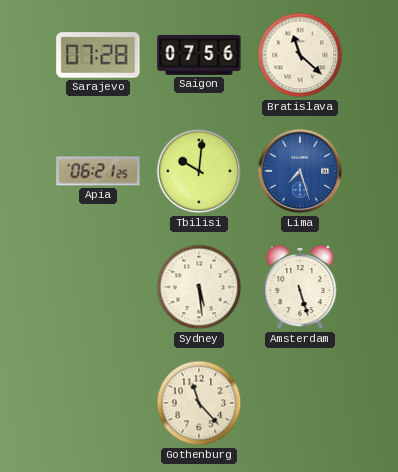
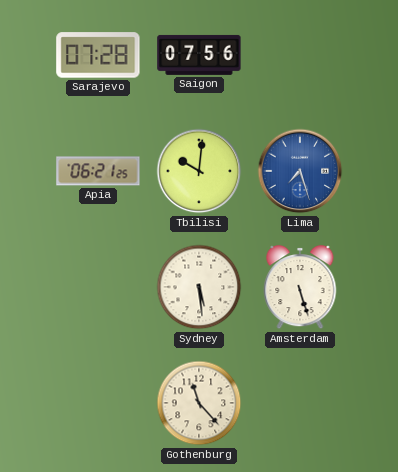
Bratislava: 11:22 -> none
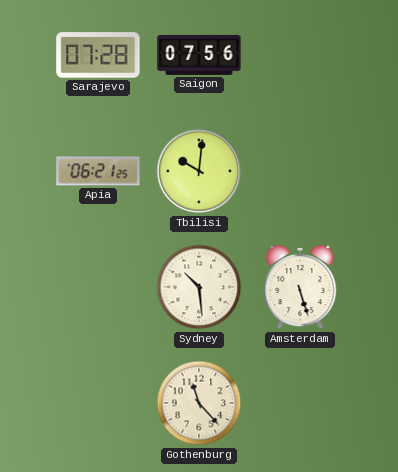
Lima: 7:27 -> none
Sydney: 5:29 -> 10:29
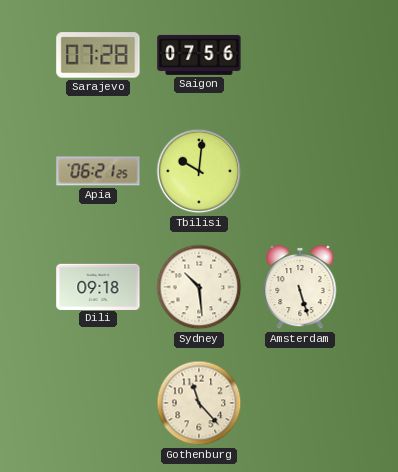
Dili: none -> 09:18
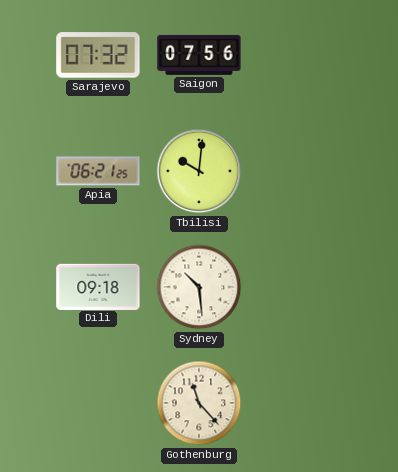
Sarajevo: 07:28 -> 07:32
Amsterdam: 5:27 -> none
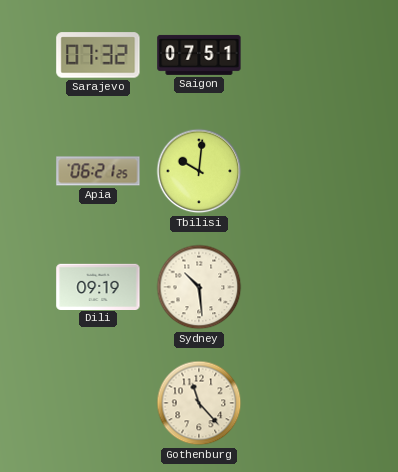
Saigon: 07:56 -> 07:51
Dili: 09:18 -> 09:19
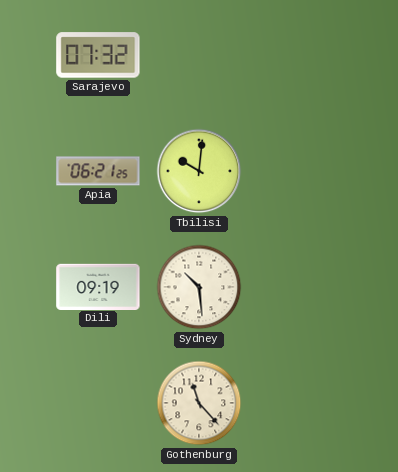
Saigon: 07:51 -> none
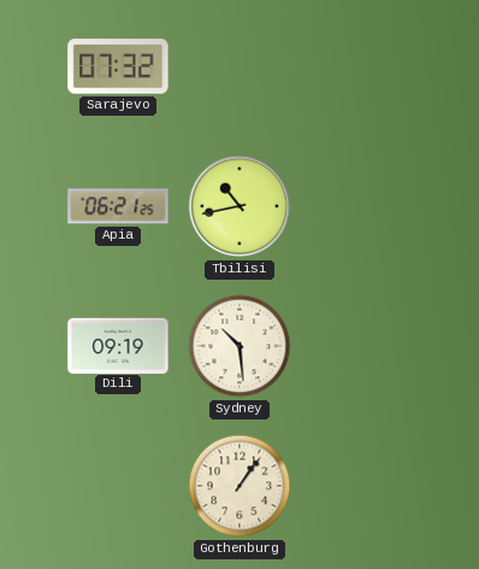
Tbilisi: 10:01 -> 10:43
Gothenburg: 11:23 -> 1:06
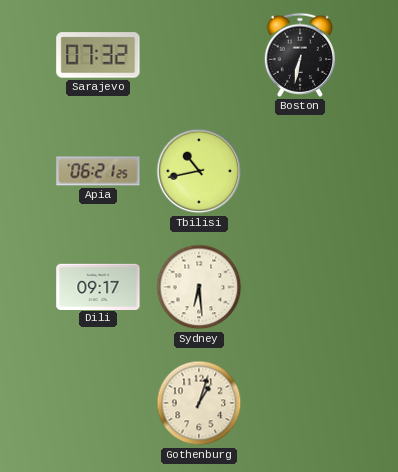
Boston: none -> 6:32
Dili: 09:19 -> 09:17
Sydney: 10:29 -> 6:29
Gothenburg: 1:06 -> 1:03
